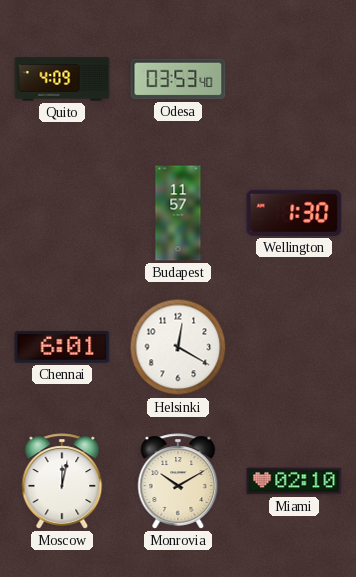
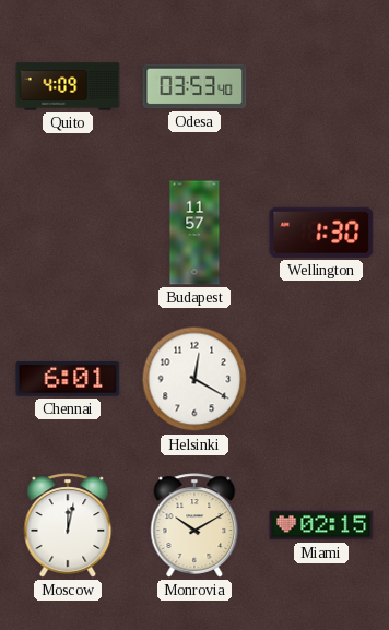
Miami: 02:10 -> 02:15
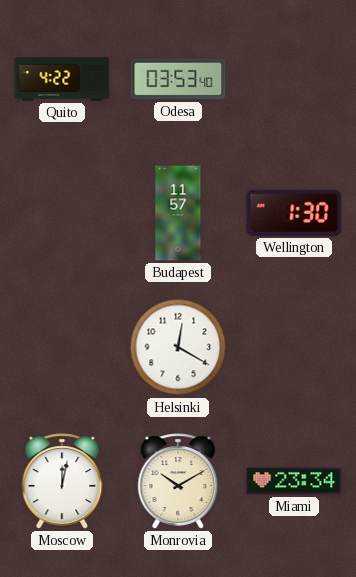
Quito: 4:09 -> 4:22
Chennai: 6:01 -> none
Miami: 02:15 -> 23:34
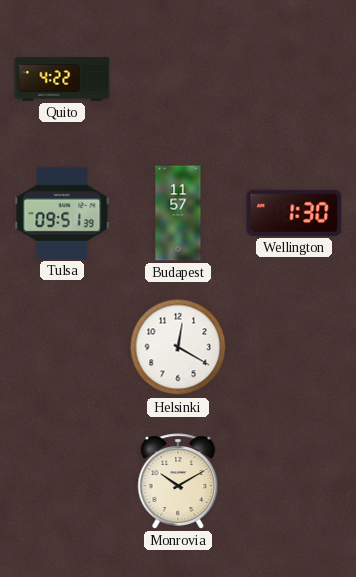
Odesa: 03:53 -> none
Tulsa: none -> 09:51
Moscow: 12:02 -> none
Miami: 23:34 -> none
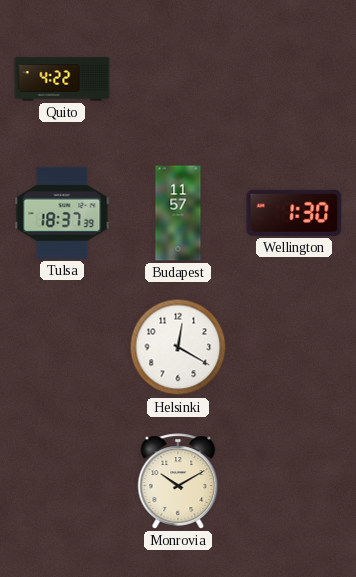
Tulsa: 09:51 -> 18:37
